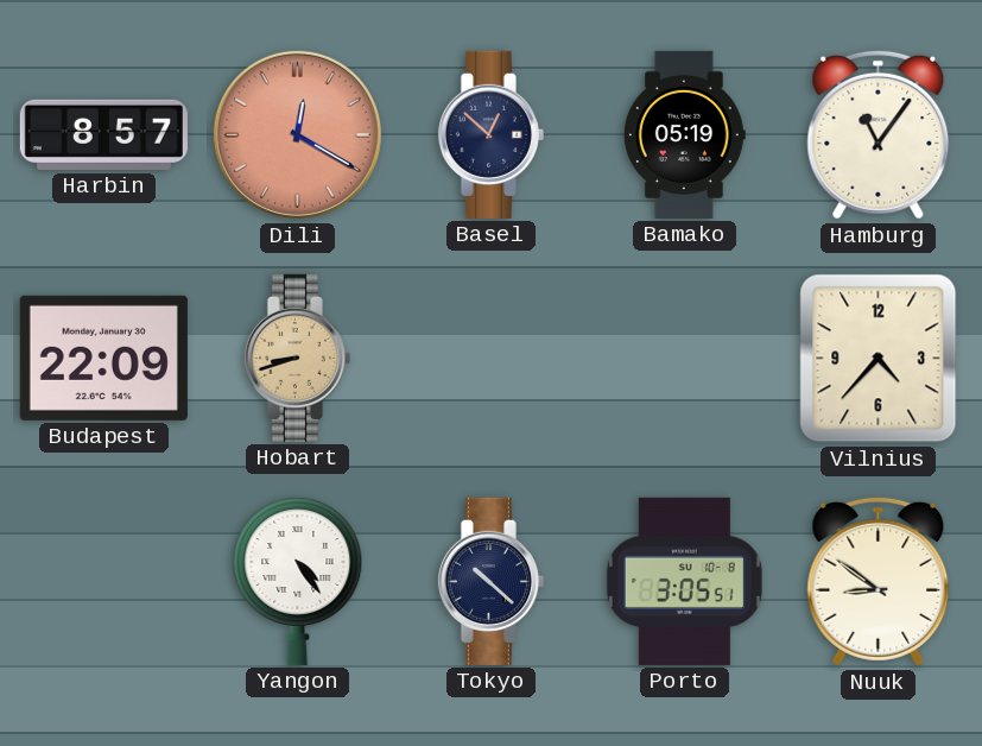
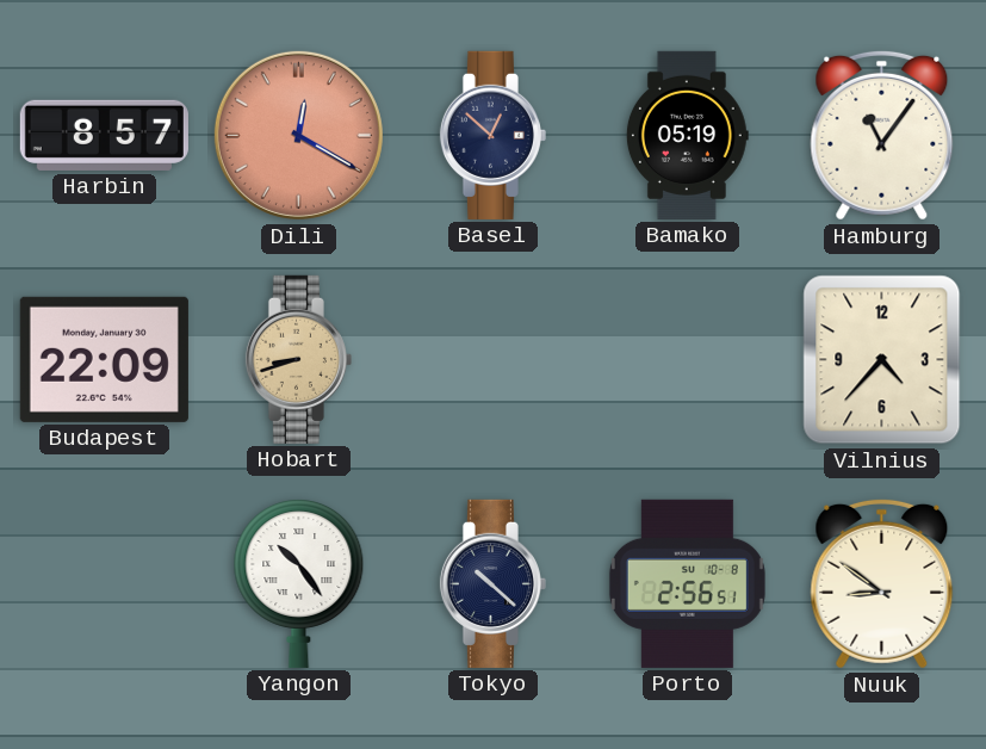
Yangon: 4:24 -> 10:24
Porto: 3:05 -> 2:56
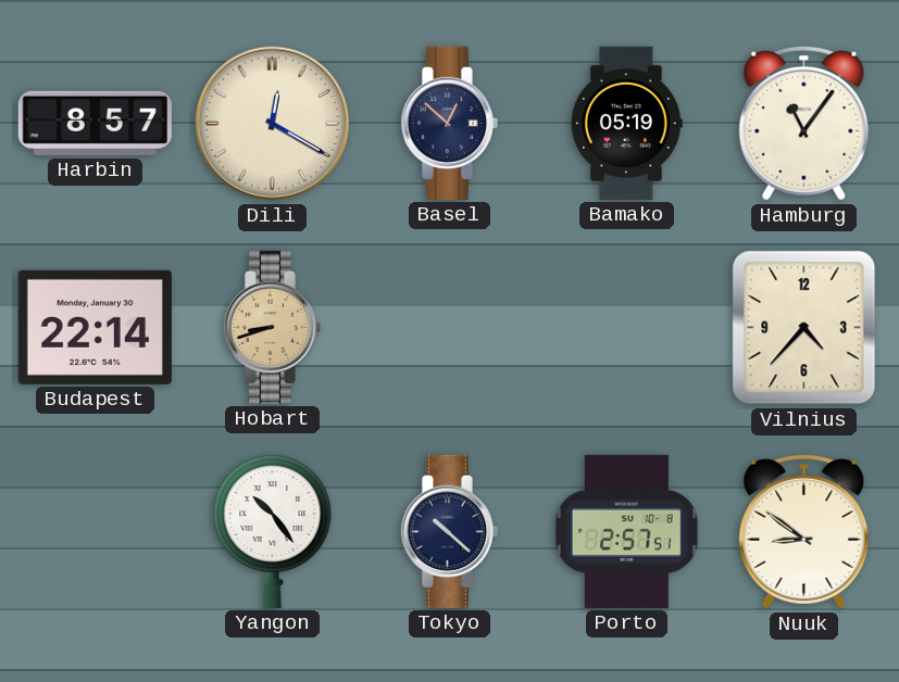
Dili dial: salmon -> cream
Budapest: 22:09 -> 22:14
Porto: 2:56 -> 2:57
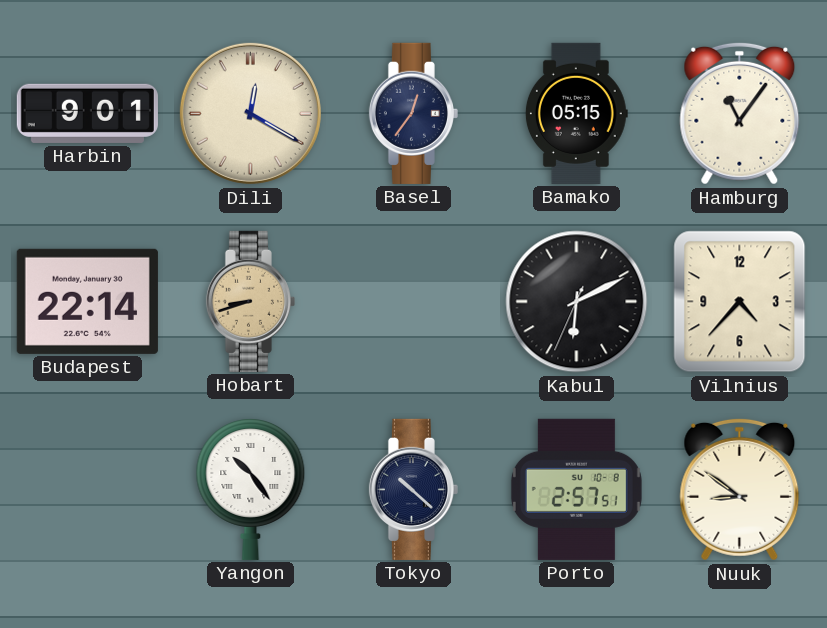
Harbin: 8:57 -> 9:01
Basel: 12:52 -> 12:36
Bamako: 05:19 -> 05:15
Kabul: none -> 6:10
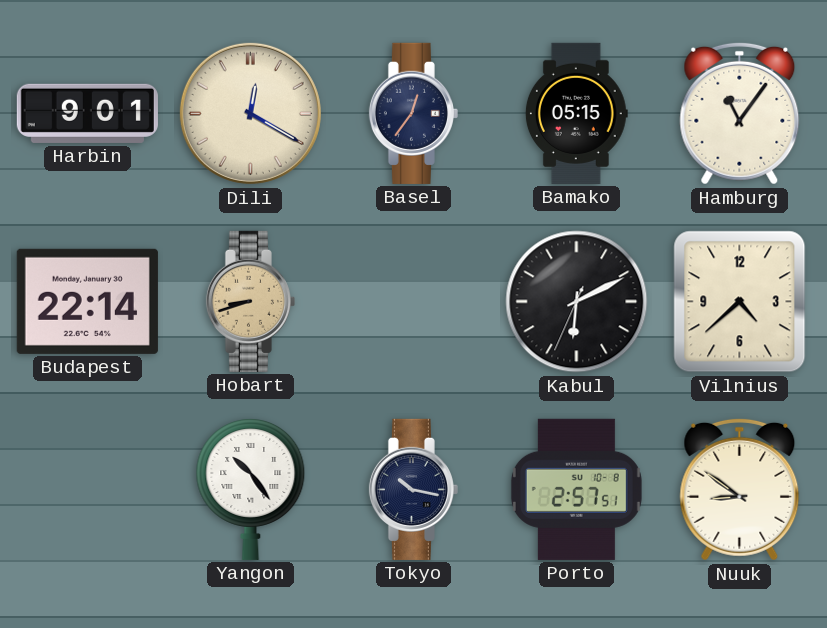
Vilnius: 4:37 -> 4:38
Tokyo: 10:22 -> 10:17
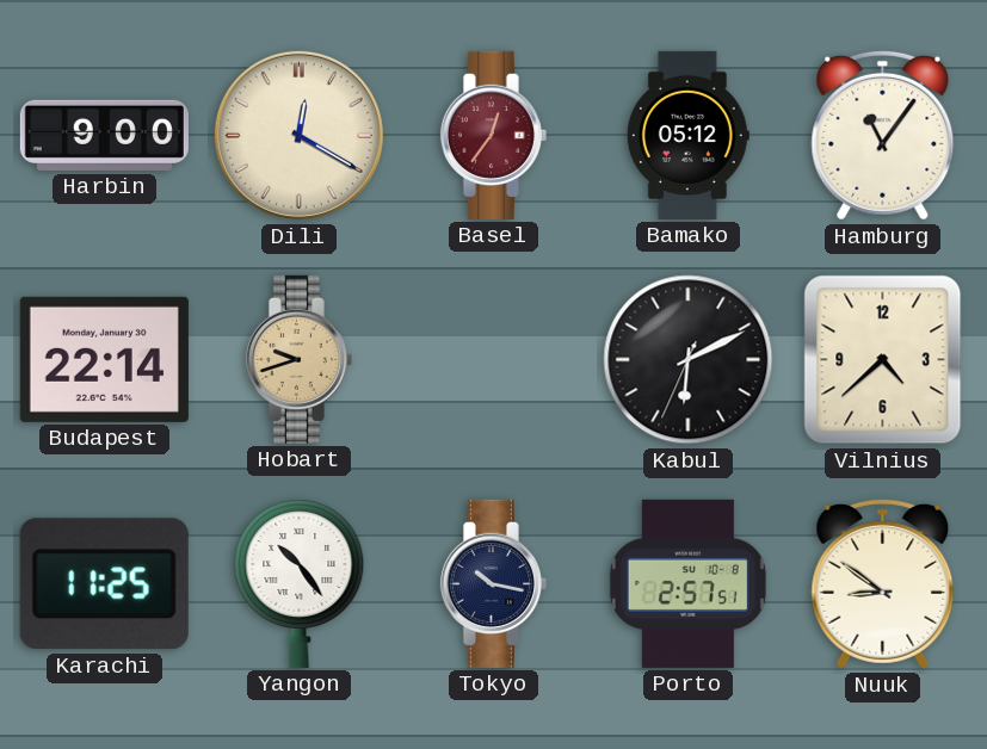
Harbin: 9:01 -> 9:00
Basel dial: navy -> burgundy
Bamako: 05:15 -> 05:12
Hobart: 8:42 -> 9:42
Karachi: none -> 11:25
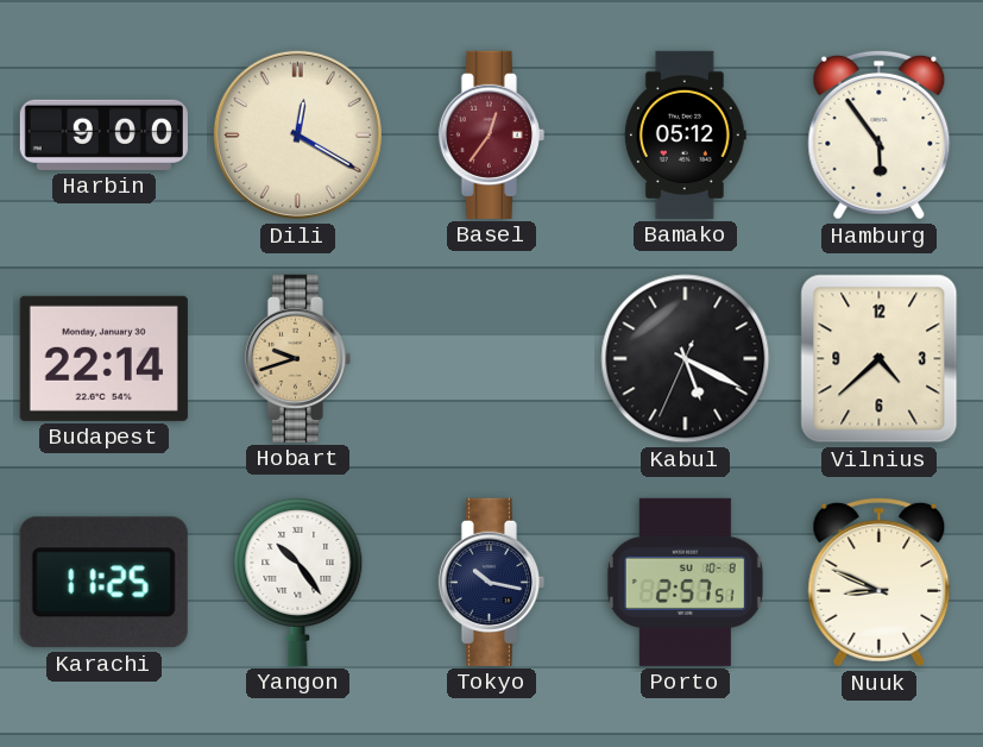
Hamburg: 11:06 -> 5:54
Kabul: 6:10 -> 5:19
Nuuk: 8:51 -> 8:49
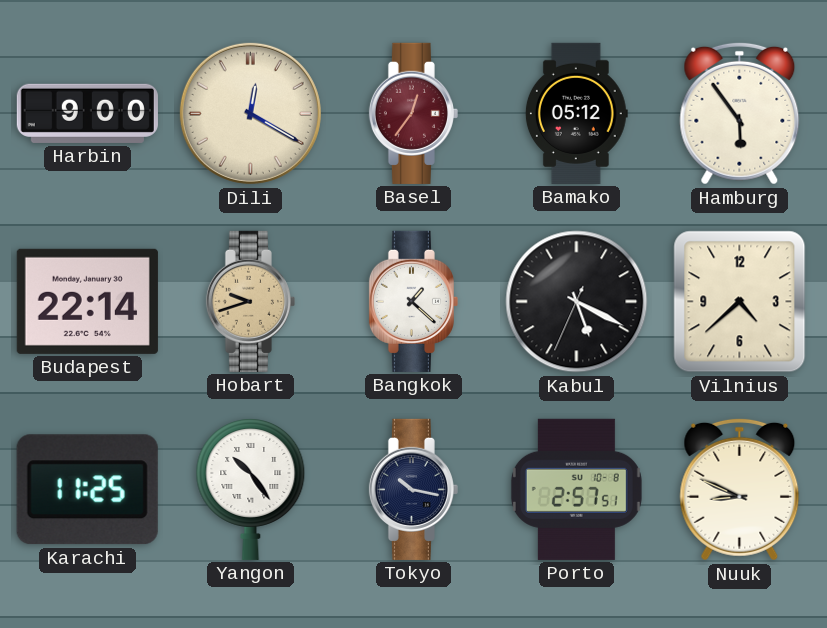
Bangkok: none -> 1:22
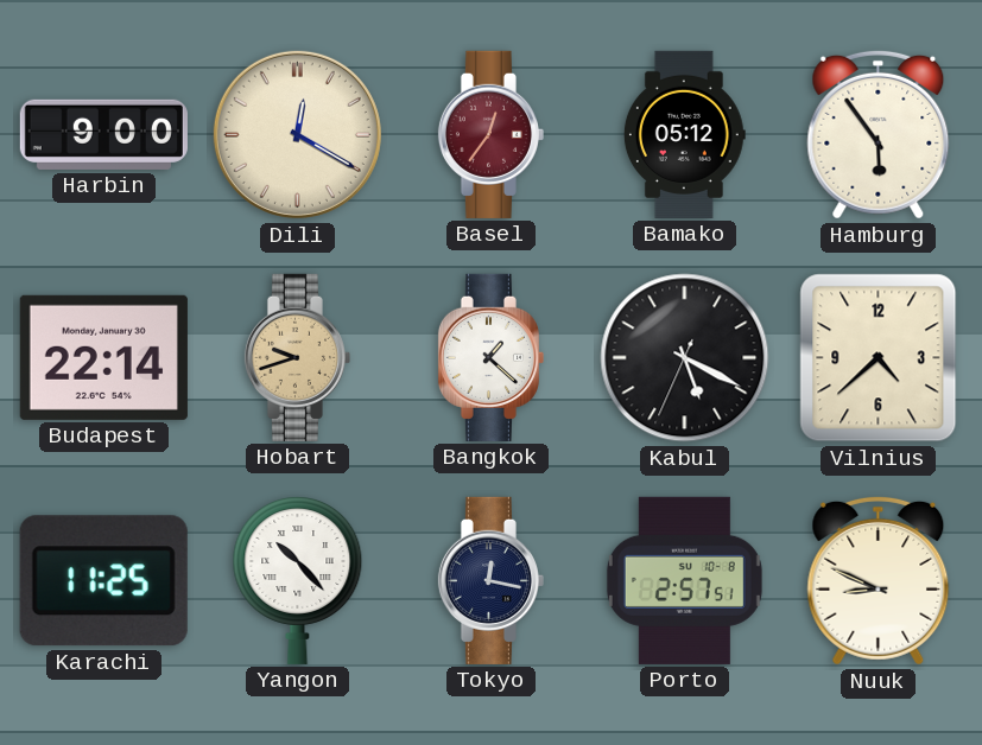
Yangon: 10:24 -> 10:23
Tokyo: 10:17 -> 12:17
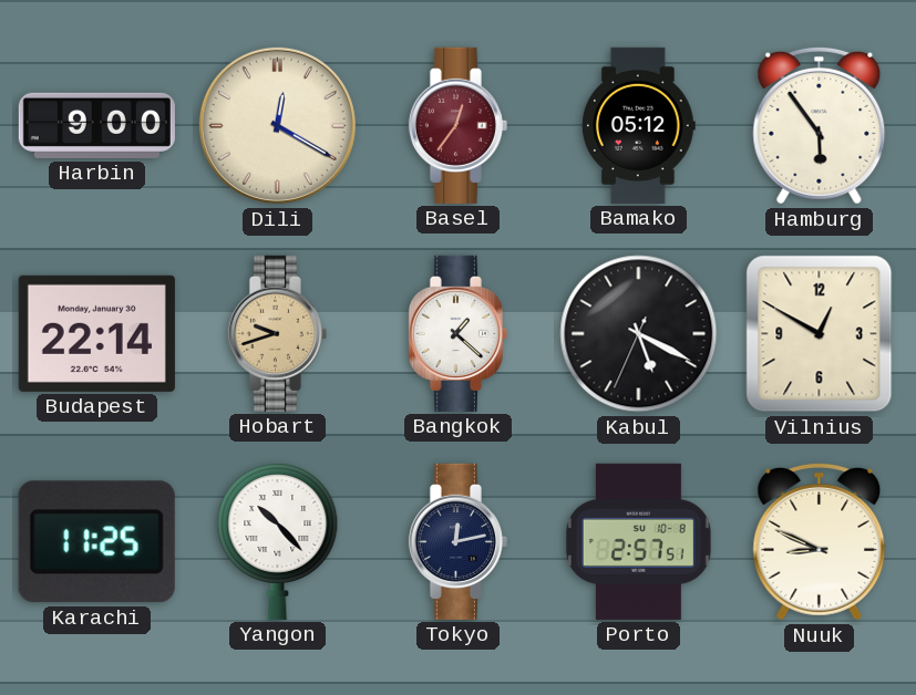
Vilnius: 4:38 -> 12:50
Tokyo: 12:17 -> 12:13
